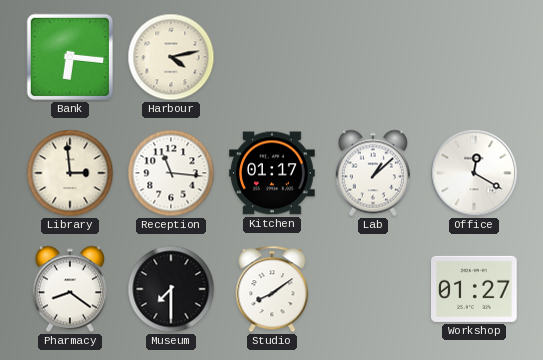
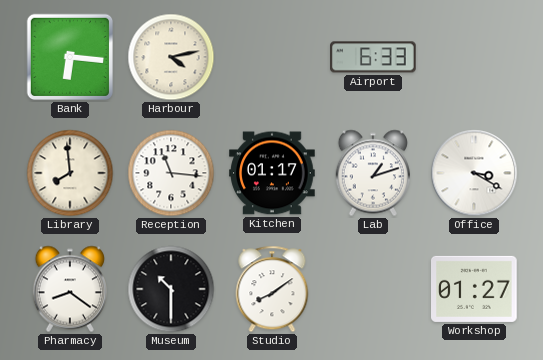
Airport: none -> 6:33
Library: 2:59 -> 7:59
Lab: 1:08 -> 1:12
Office: 12:20 -> 3:20
Museum: 7:30 -> 10:30
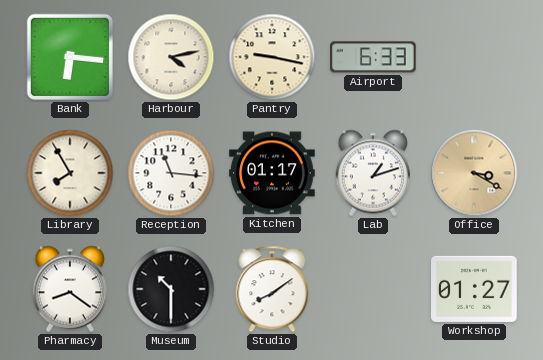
Pantry: none -> 9:17
Library: 7:59 -> 7:55
Office dial: white -> champagne
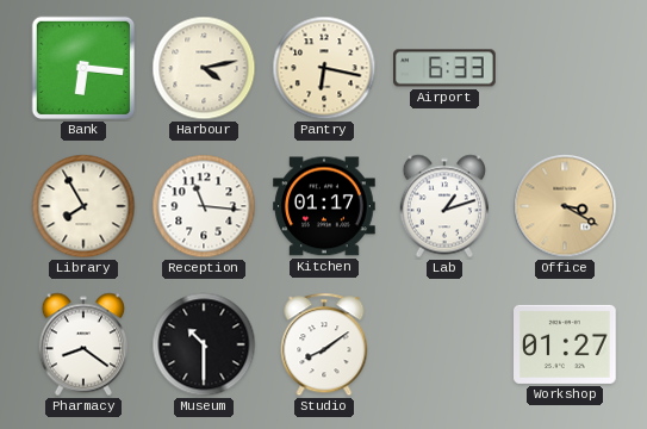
Pantry: 9:17 -> 6:17
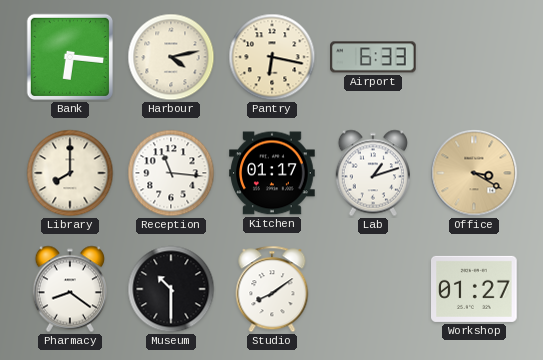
Library: 7:55 -> 8:00
